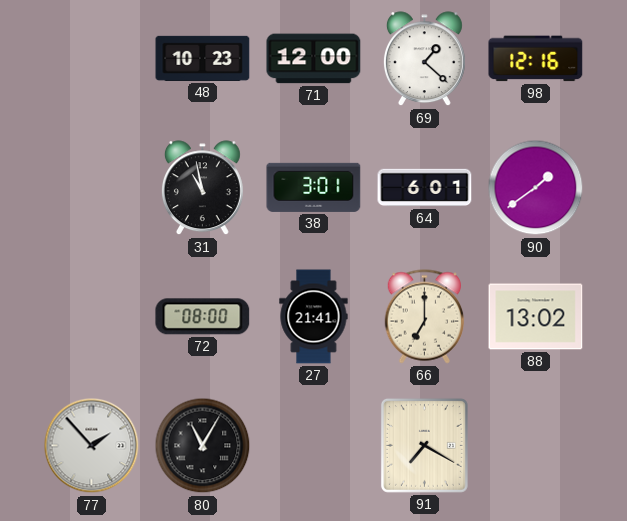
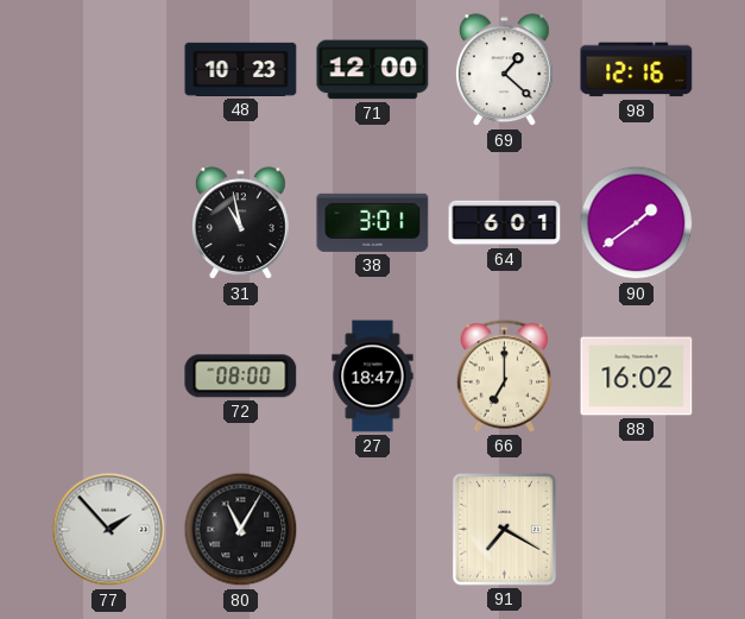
27: 21:41 -> 18:47
88: 13:02 -> 16:02
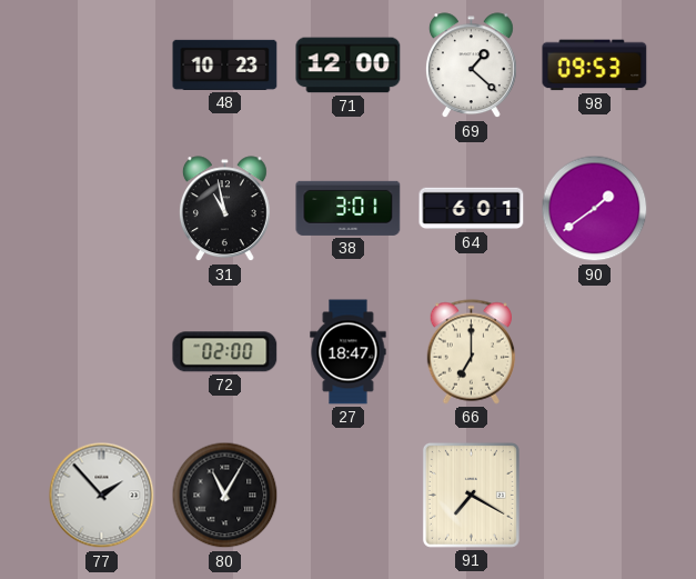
98: 12:16 -> 09:53
72: 08:00 -> 02:00
88: 16:02 -> none
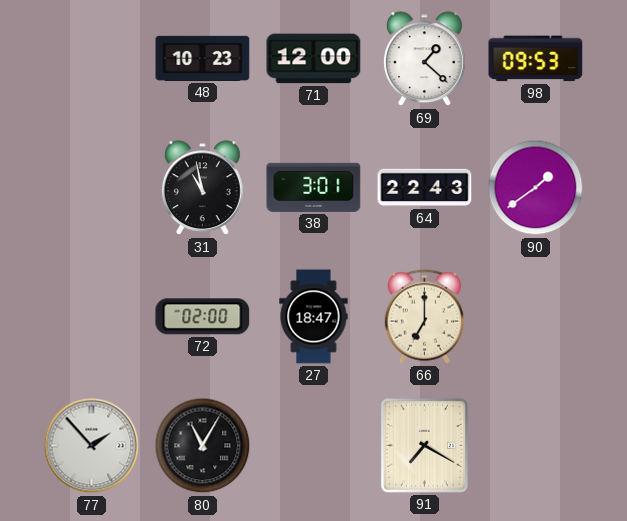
64: 6:01 -> 22:43
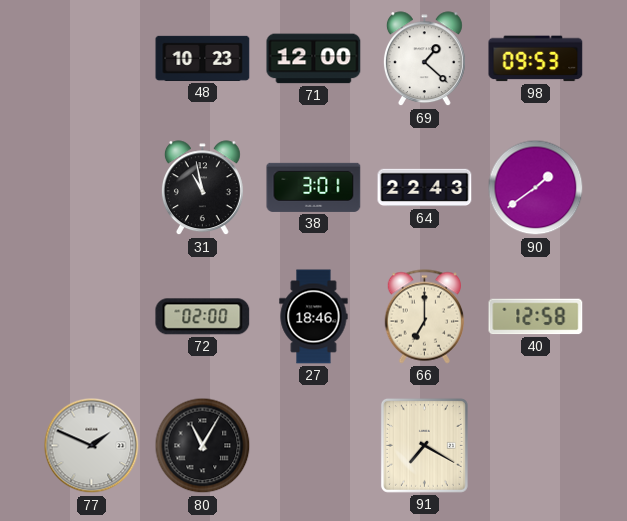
27: 18:47 -> 18:46
40: none -> 12:58
77: 1:53 -> 1:49
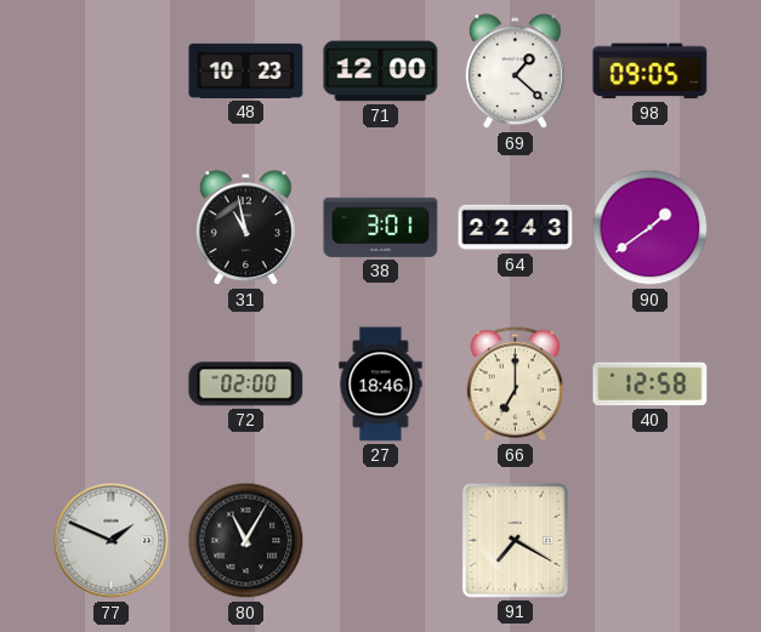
98: 09:53 -> 09:05
